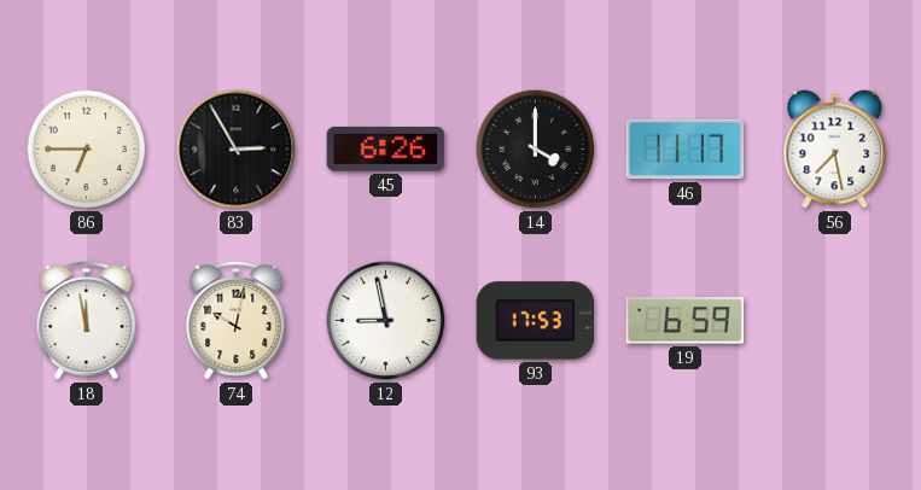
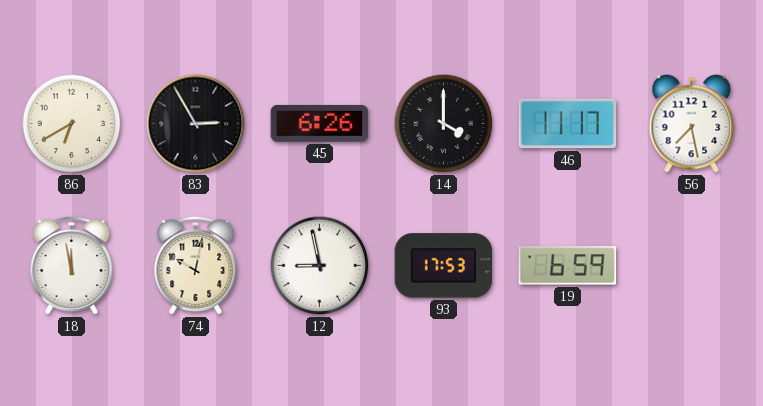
86: 6:45 -> 6:40
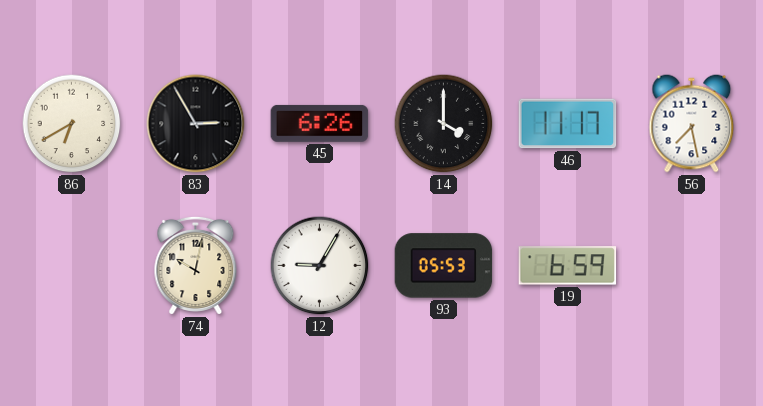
18: 11:58 -> none
12: 8:58 -> 9:05
93: 17:53 -> 05:53
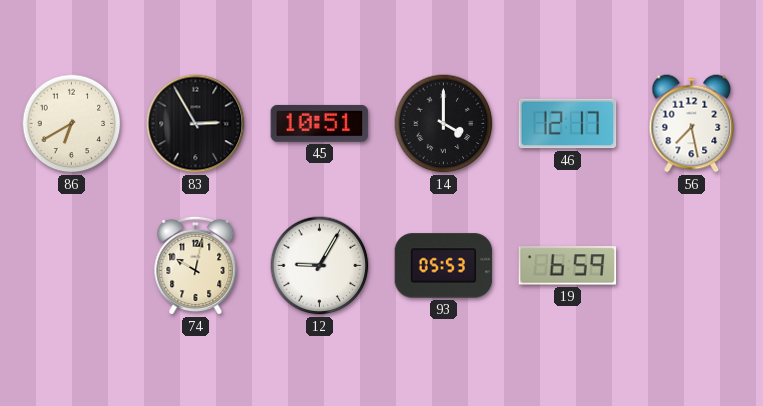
45: 6:26 -> 10:51
46: 11:17 -> 12:17
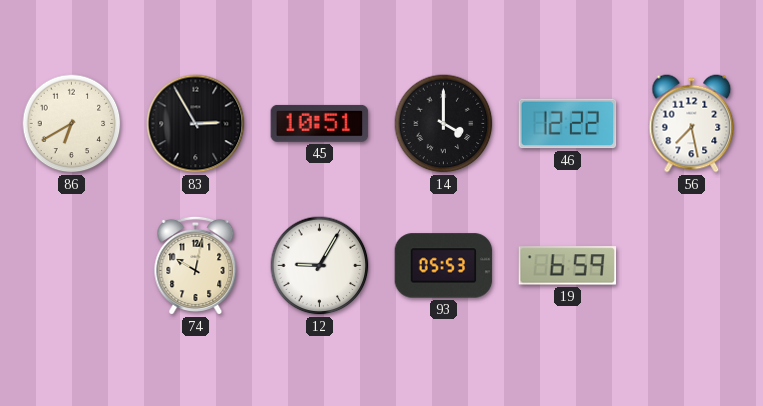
46: 12:17 -> 12:22
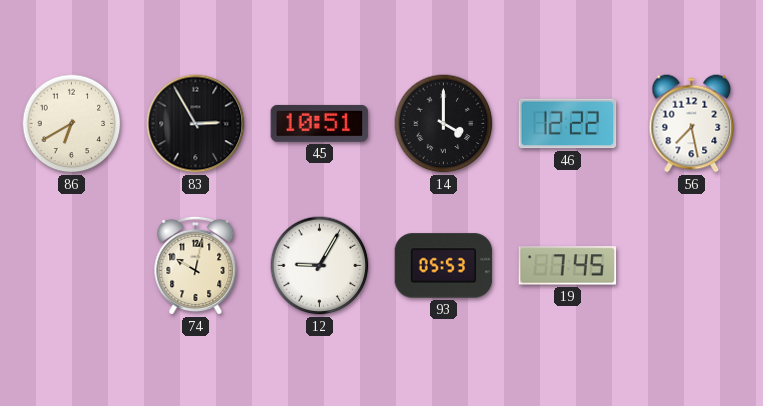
19: 6:59 -> 7:45
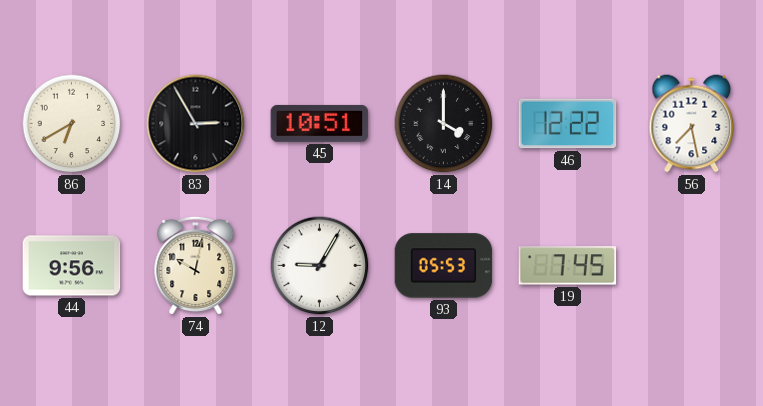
44: none -> 9:56
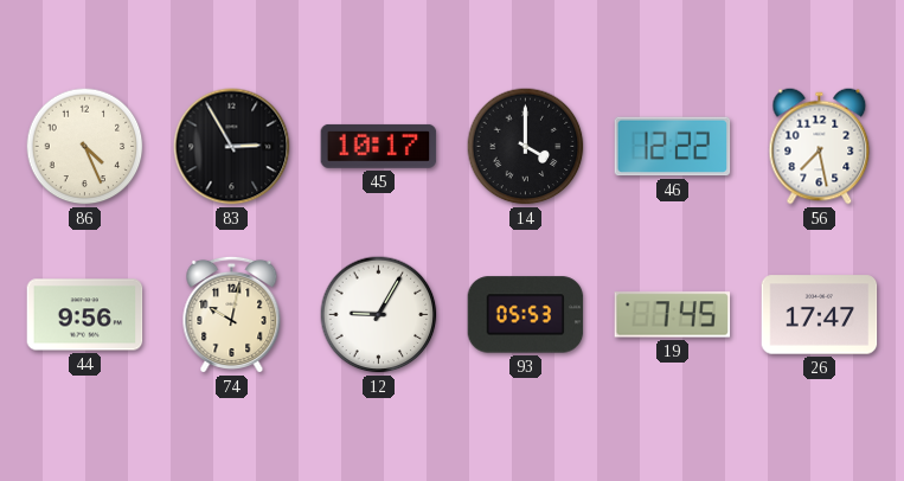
86: 6:40 -> 4:26
45: 10:51 -> 10:17
26: none -> 17:47
